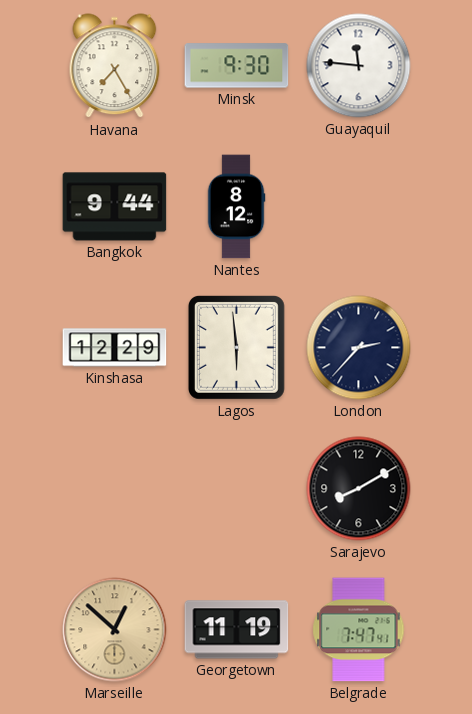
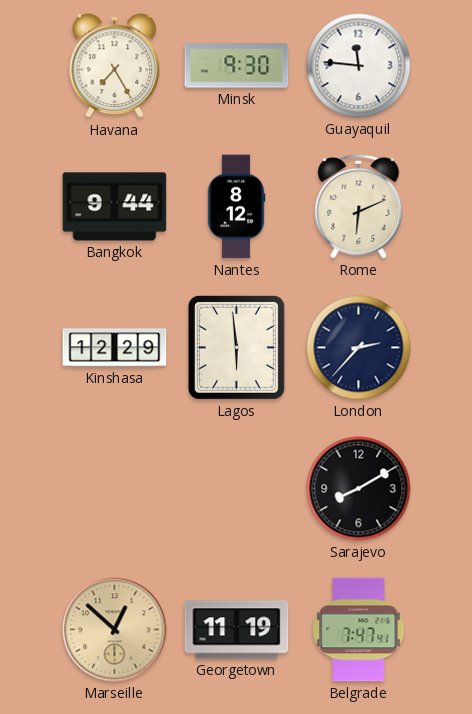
Rome: none -> 6:11
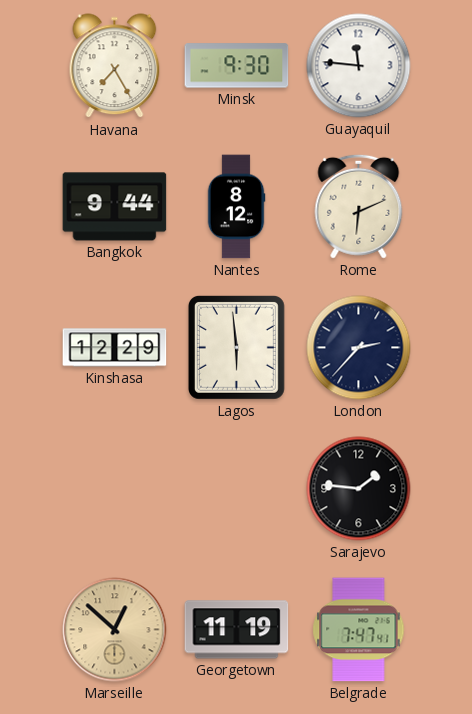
Sarajevo: 8:10 -> 1:46
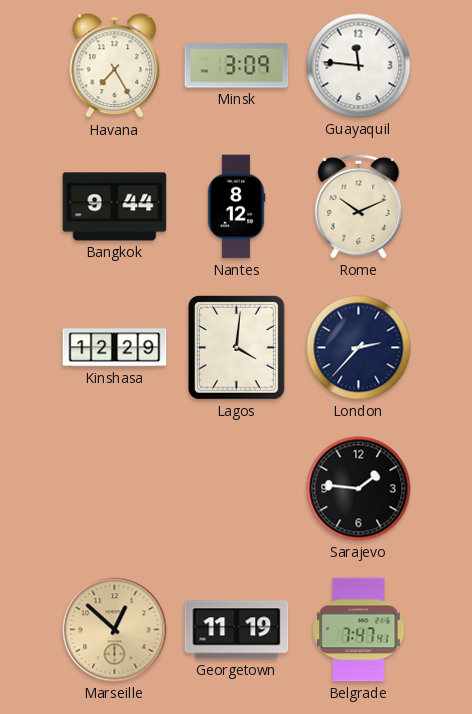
Minsk: 9:30 -> 3:09
Rome: 6:11 -> 10:11
Lagos: 5:59 -> 4:01
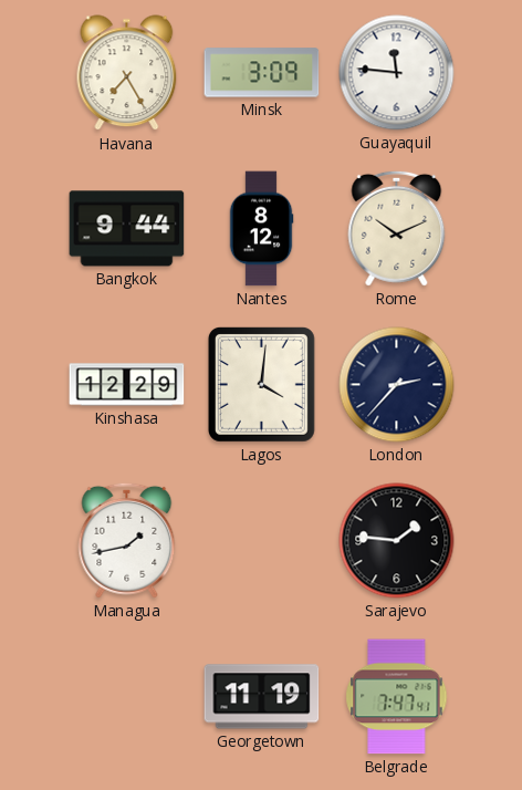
Managua: none -> 1:43
Marseille: 12:52 -> none
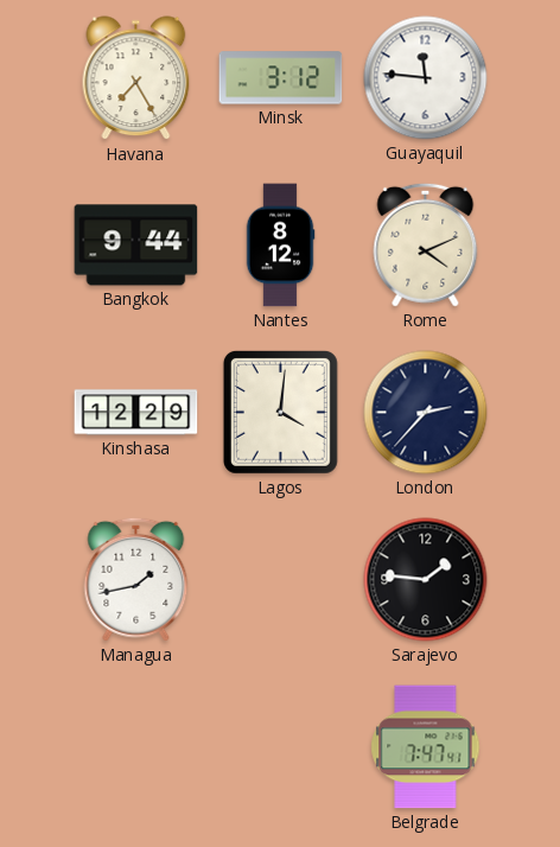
Minsk: 3:09 -> 3:12
Rome: 10:11 -> 4:11
Georgetown: 11:19 -> none
